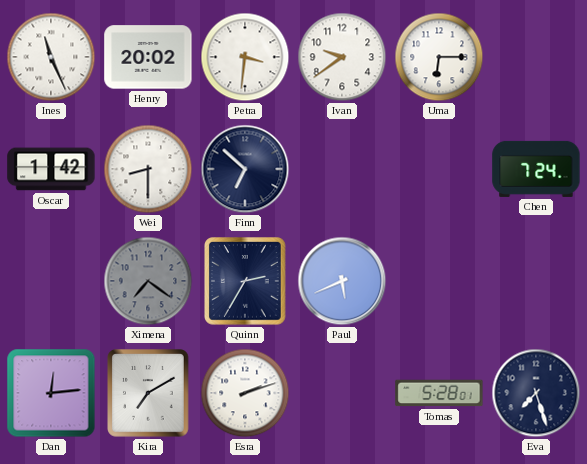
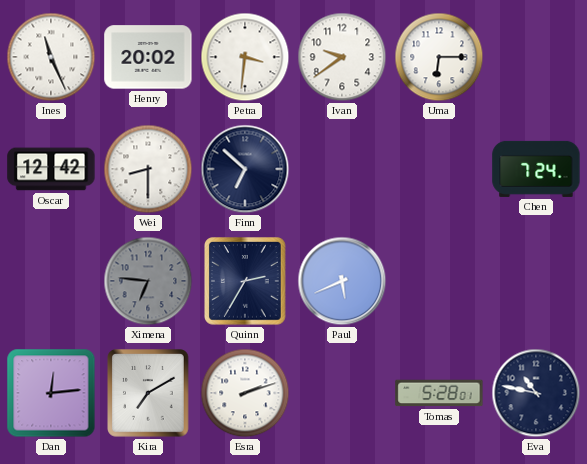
Oscar: 1:42 -> 12:42
Ximena: 7:21 -> 6:46
Eva: 7:27 -> 10:47
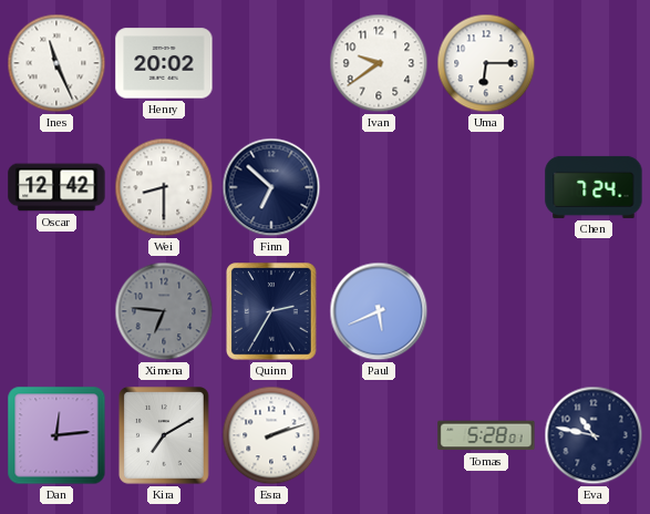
Petra: 3:31 -> none
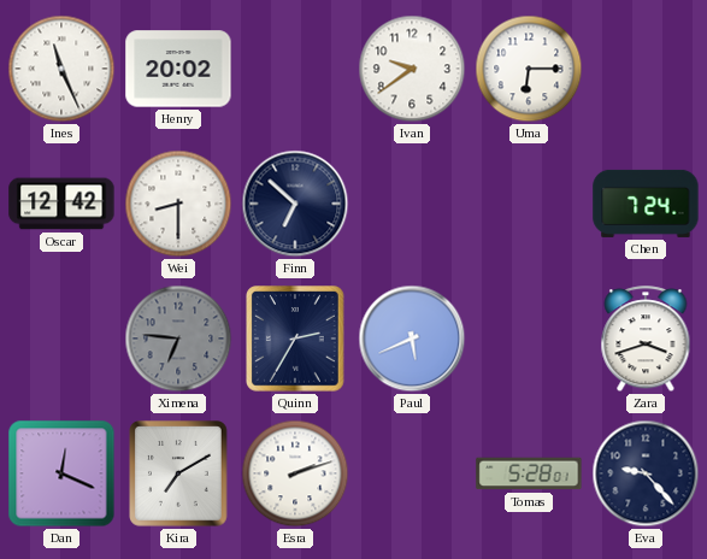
Zara: none -> 3:42
Dan: 12:14 -> 12:19
Eva: 10:47 -> 9:23
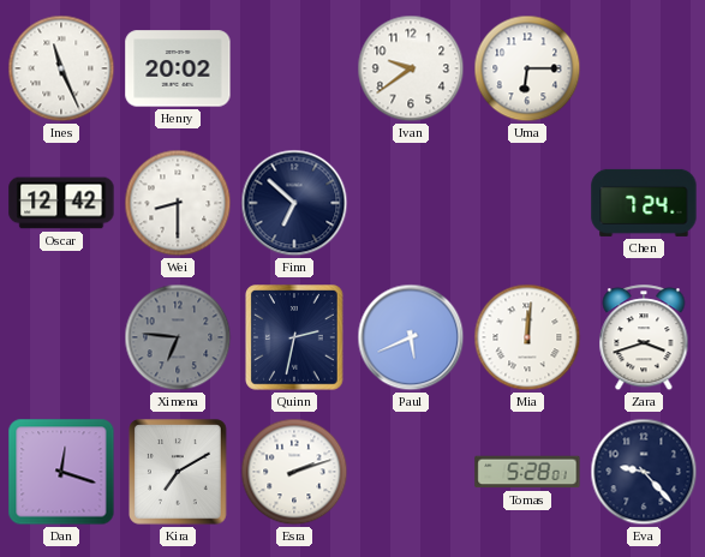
Quinn: 2:35 -> 2:32
Mia: none -> 12:01
Dan: 12:19 -> 12:18
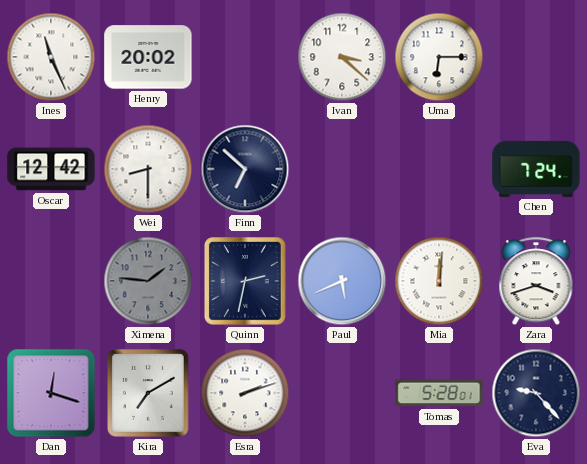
Ivan: 9:39 -> 3:22
Ximena: 6:46 -> 1:46
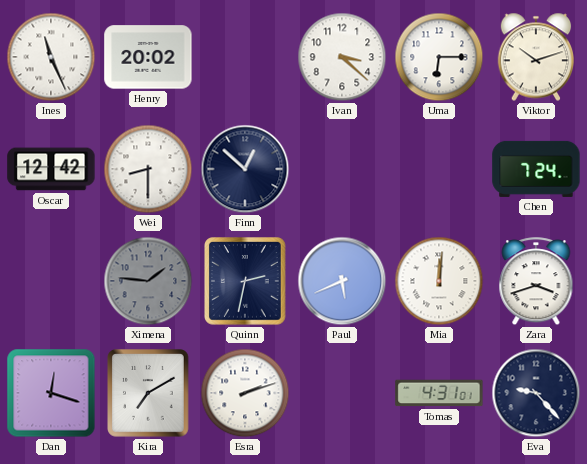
Viktor: none -> 10:12
Finn: 6:52 -> 12:52
Tomas: 5:28 -> 4:31
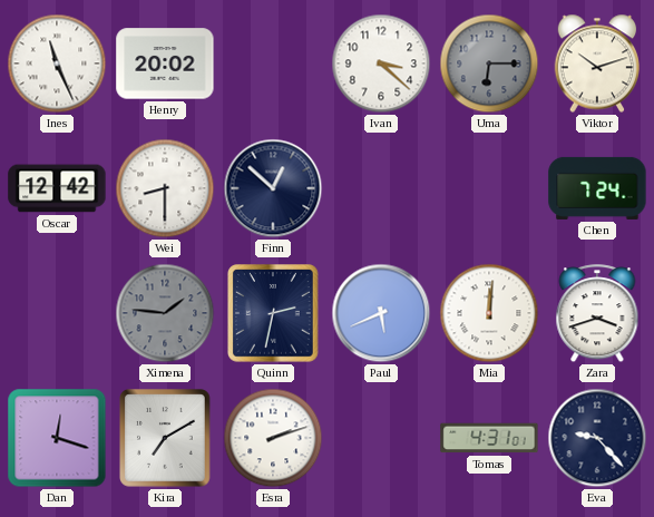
Uma dial: white -> grey
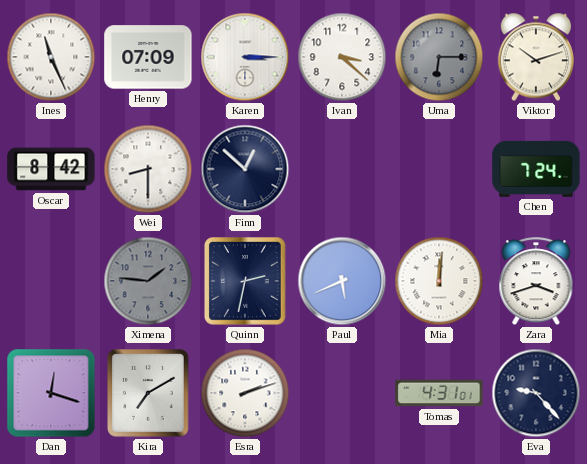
Henry: 20:02 -> 07:09
Karen: none -> 3:15
Oscar: 12:42 -> 8:42
